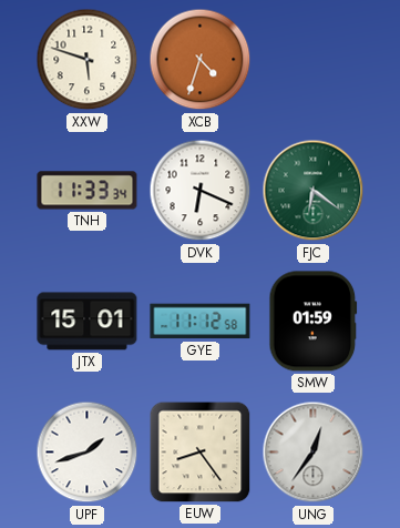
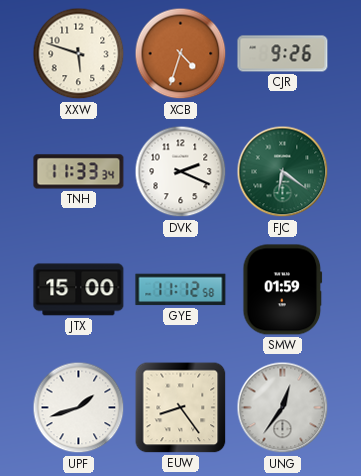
CJR: none -> 9:26
DVK: 6:19 -> 2:19
JTX: 15:01 -> 15:00
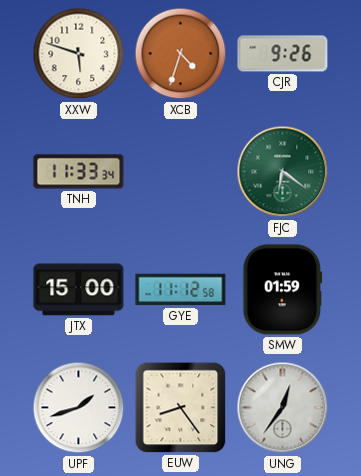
DVK: 2:19 -> none
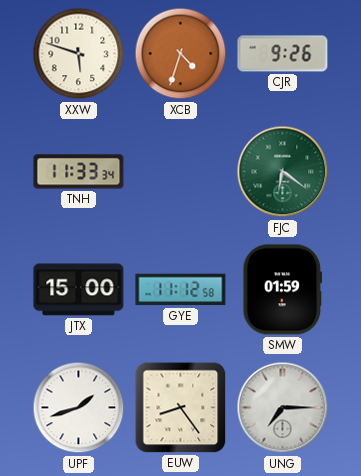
UNG: 12:36 -> 7:15
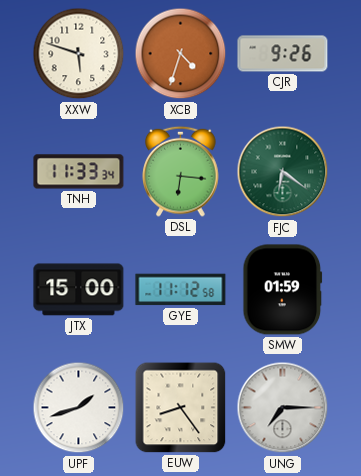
DSL: none -> 6:16
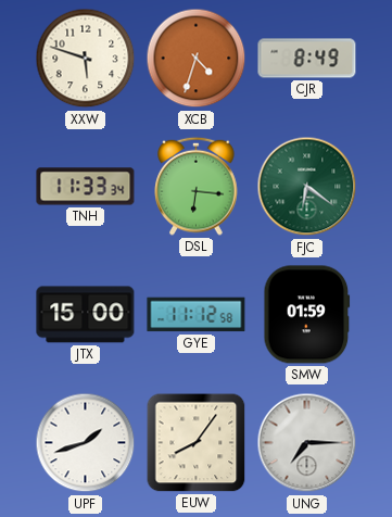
CJR: 9:26 -> 8:49
EUW: 8:24 -> 8:06
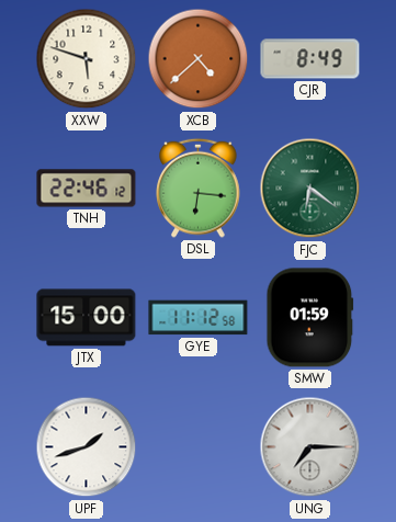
XCB: 4:33 -> 4:38
TNH: 11:33 -> 22:46
EUW: 8:06 -> none
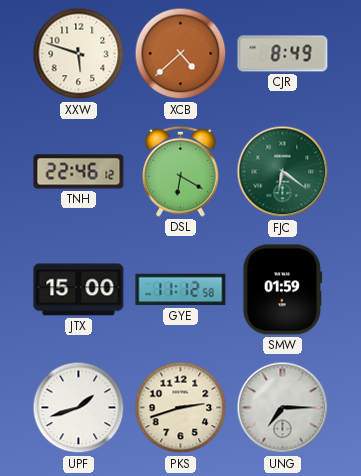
DSL: 6:16 -> 6:20
PKS: none -> 2:42
